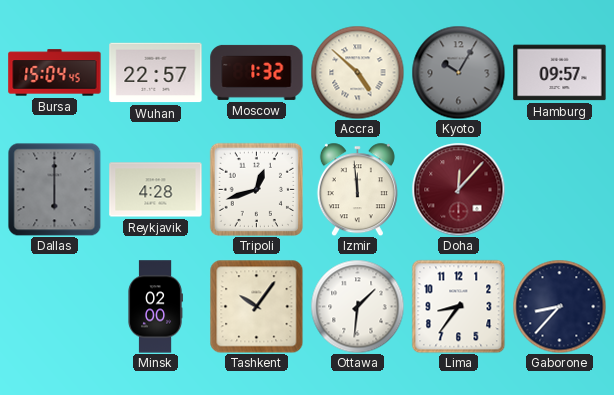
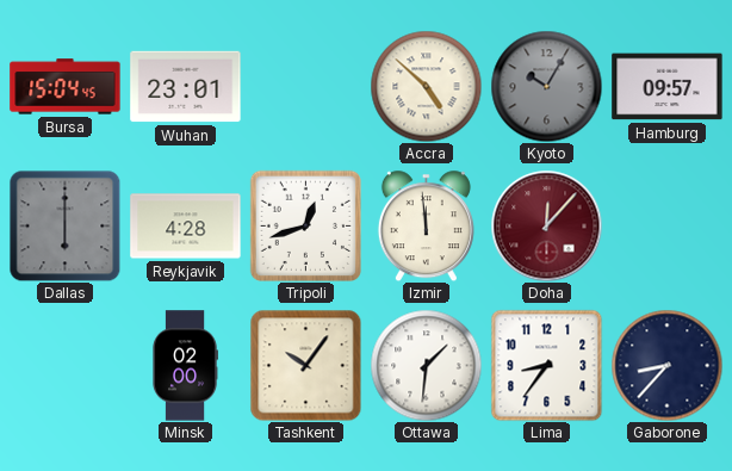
Wuhan: 22:57 -> 23:01
Moscow: 1:32 -> none
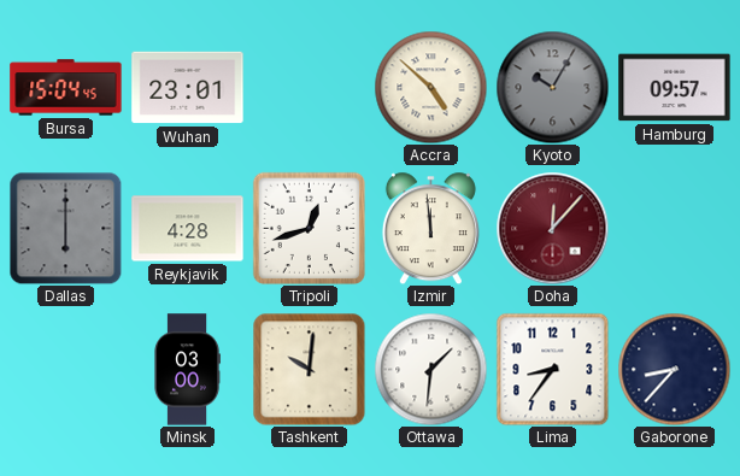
Minsk: 02:00 -> 03:00
Tashkent: 10:06 -> 10:01
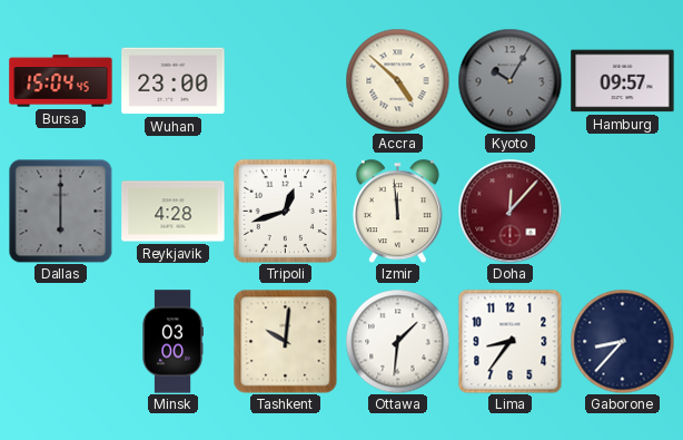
Wuhan: 23:01 -> 23:00
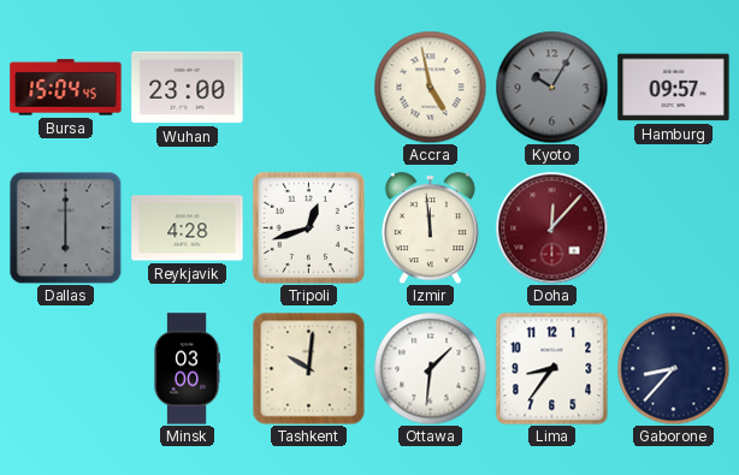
Accra: 4:52 -> 4:58
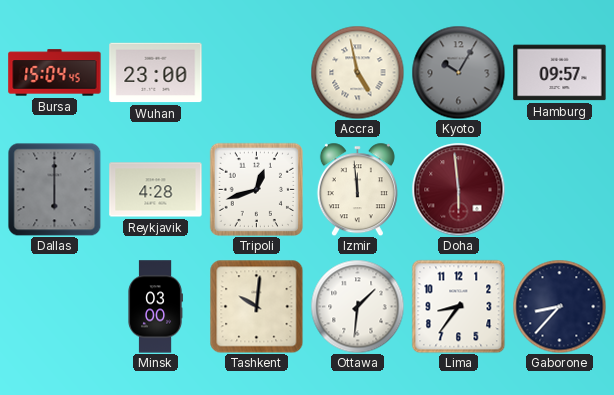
Doha: 12:07 -> 5:59
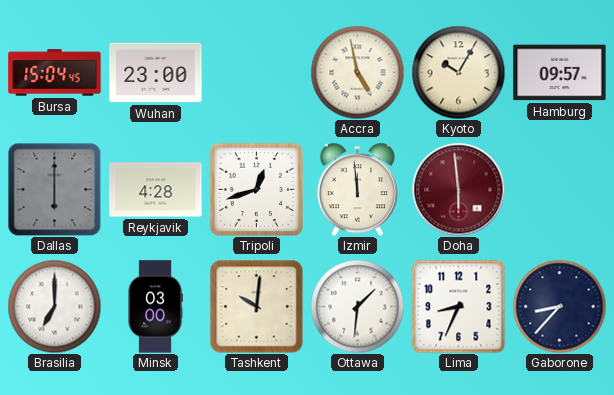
Kyoto dial: grey -> cream
Brasilia: none -> 7:00
Lima: 8:36 -> 8:34
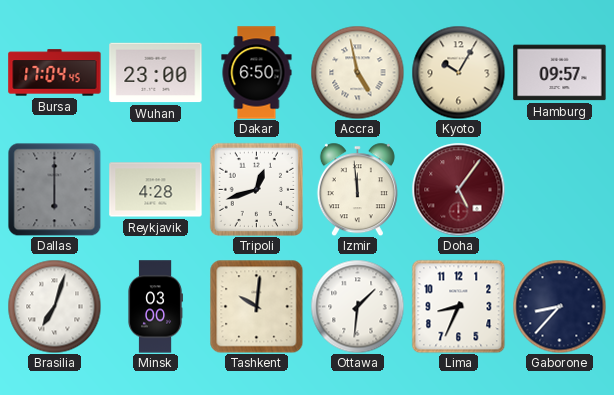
Bursa: 15:04 -> 17:04
Dakar: none -> 6:50
Doha: 5:59 -> 5:06
Brasilia: 7:00 -> 7:03
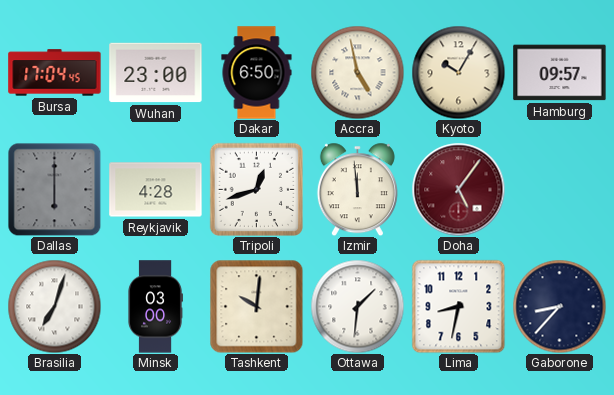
Lima: 8:34 -> 8:32
